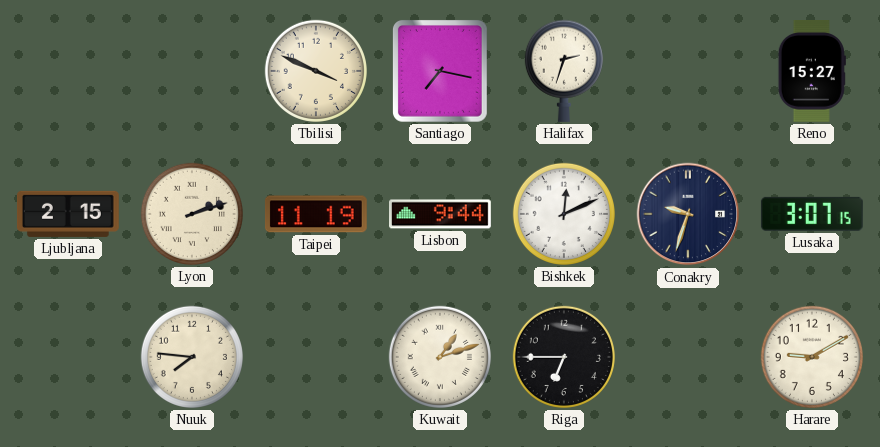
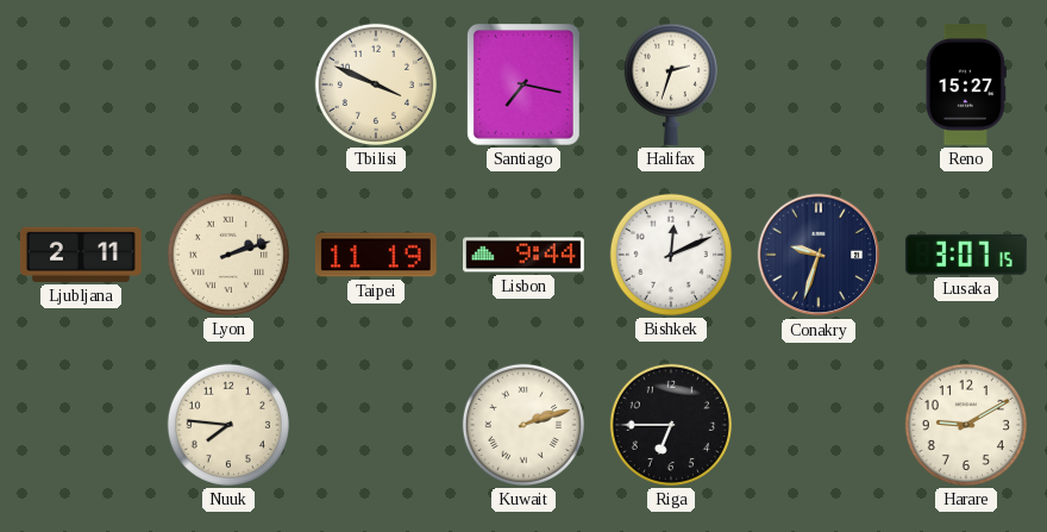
Ljubljana: 2:15 -> 2:11
Kuwait: 1:12 -> 2:12
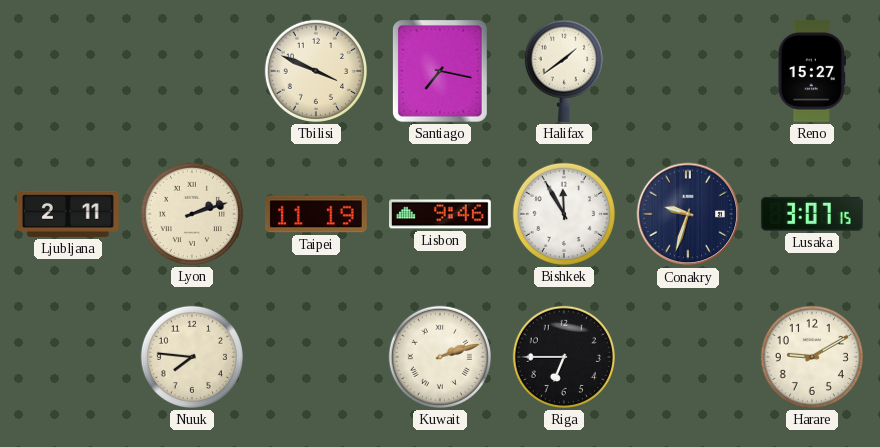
Halifax: 2:33 -> 1:39
Lisbon: 9:44 -> 9:46
Bishkek: 12:11 -> 11:55
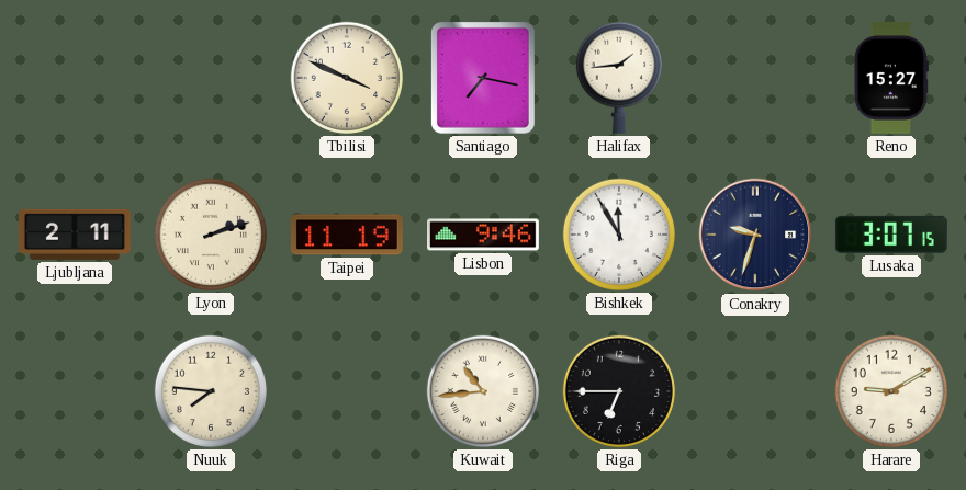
Halifax: 1:39 -> 1:44
Kuwait: 2:12 -> 10:44
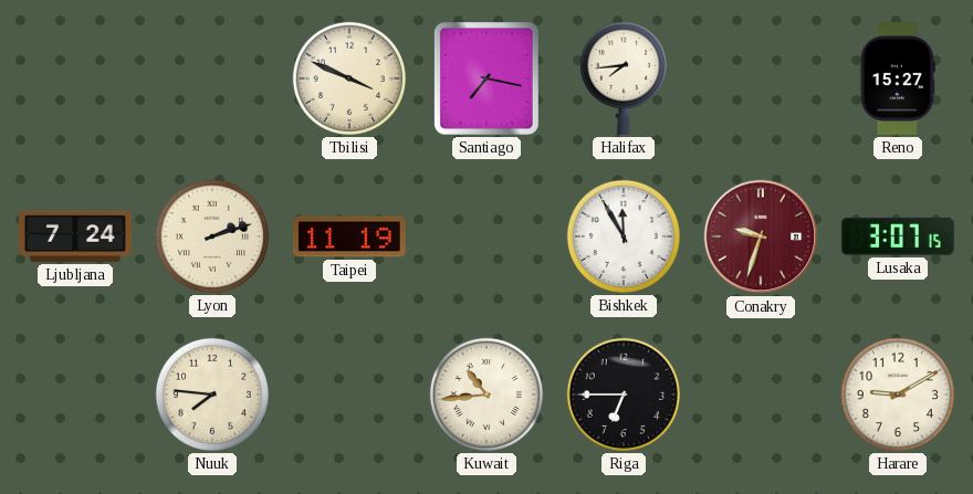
Halifax: 1:44 -> 7:44
Ljubljana: 2:11 -> 7:24
Lisbon: 9:46 -> none
Conakry dial: navy -> burgundy
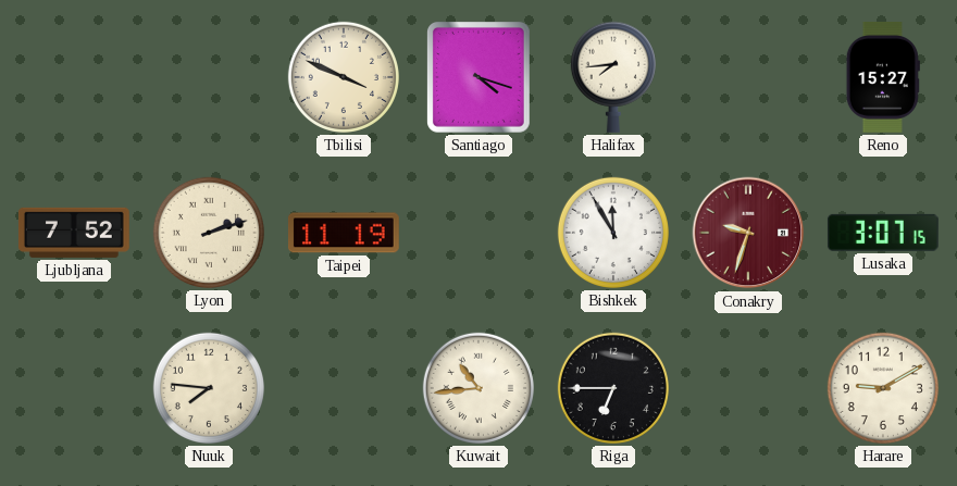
Santiago: 7:17 -> 4:18
Ljubljana: 7:24 -> 7:52
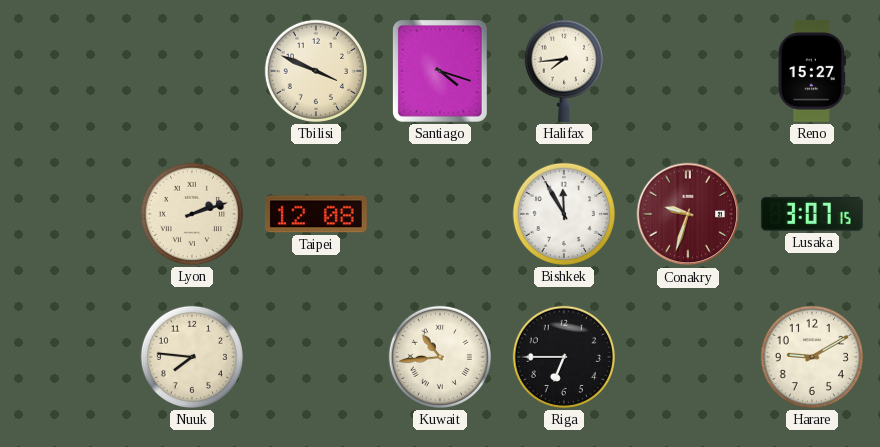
Ljubljana: 7:52 -> none
Taipei: 11:19 -> 12:08
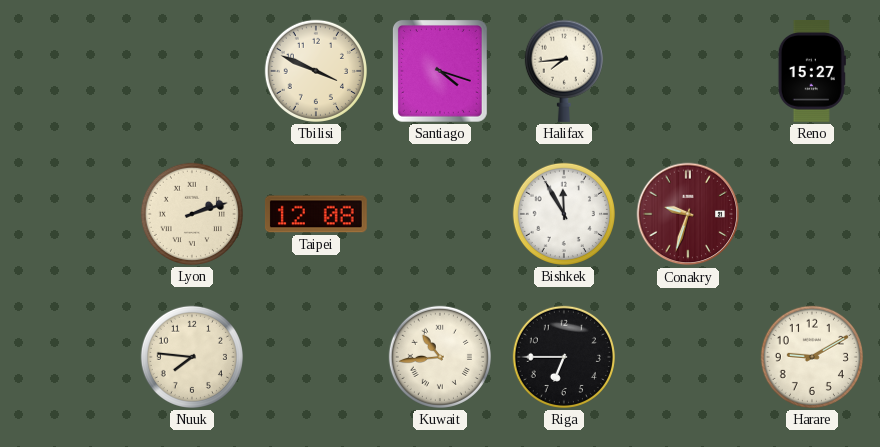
Lusaka: 3:07 -> none
